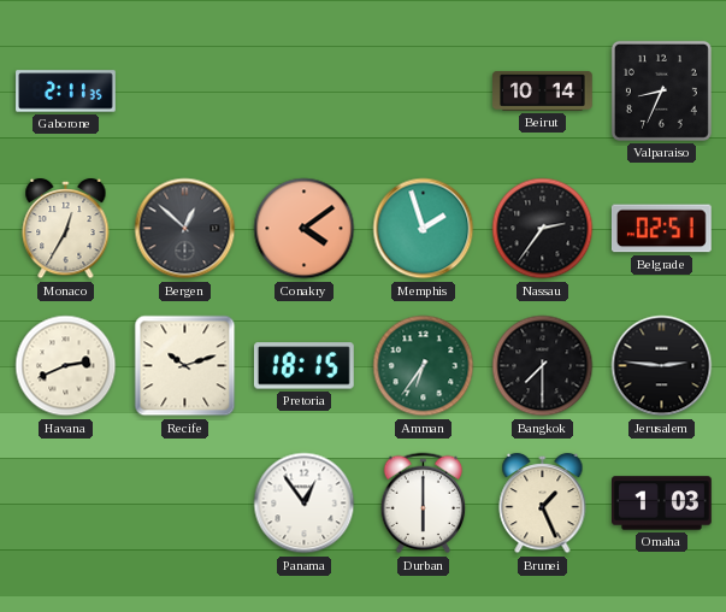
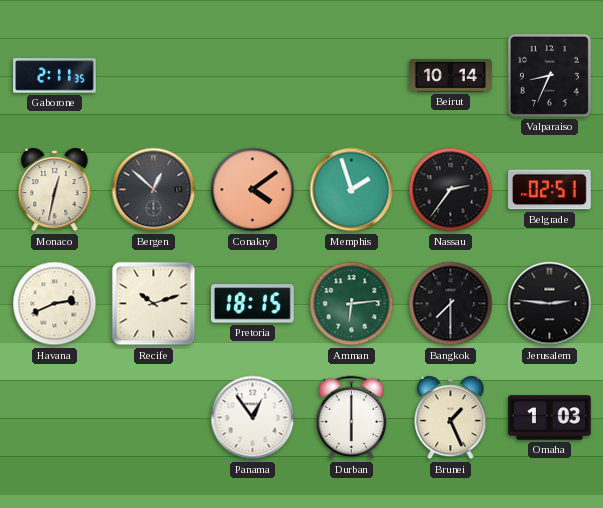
Monaco: 12:35 -> 12:32
Amman: 6:36 -> 6:14
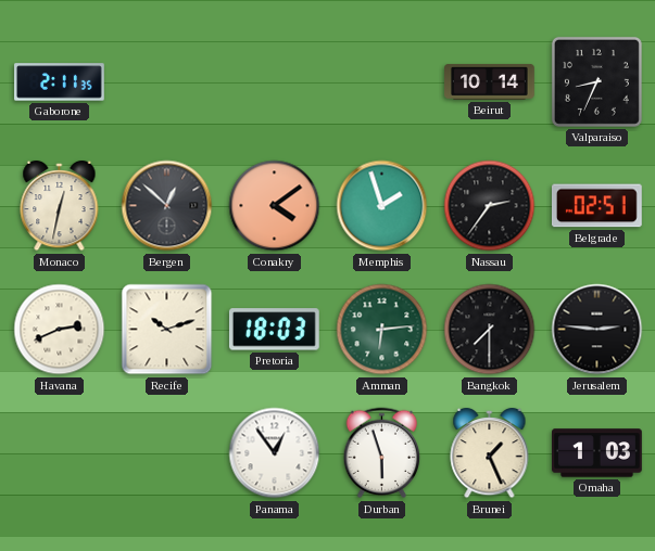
Pretoria: 18:15 -> 18:03
Durban: 6:00 -> 5:57
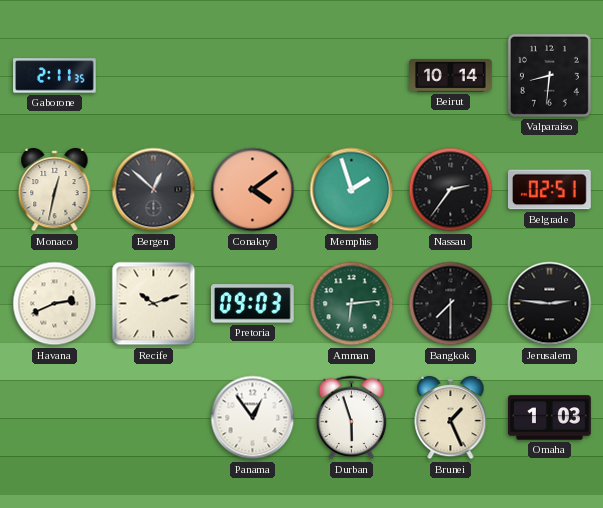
Valparaiso: 8:34 -> 8:31
Pretoria: 18:03 -> 09:03
